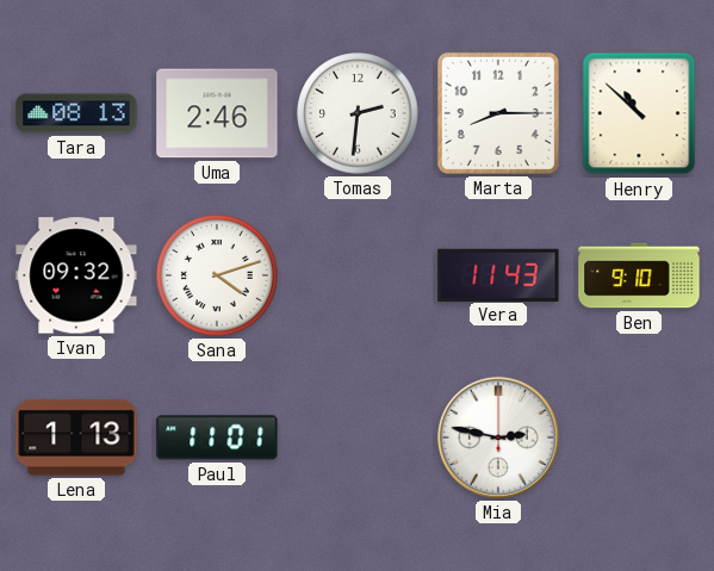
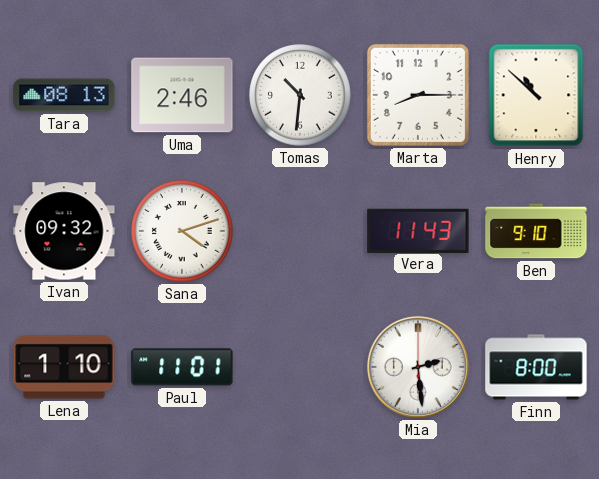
Tomas: 2:31 -> 10:31
Lena: 1:13 -> 1:10
Mia: 2:47 -> 2:29
Finn: none -> 8:00
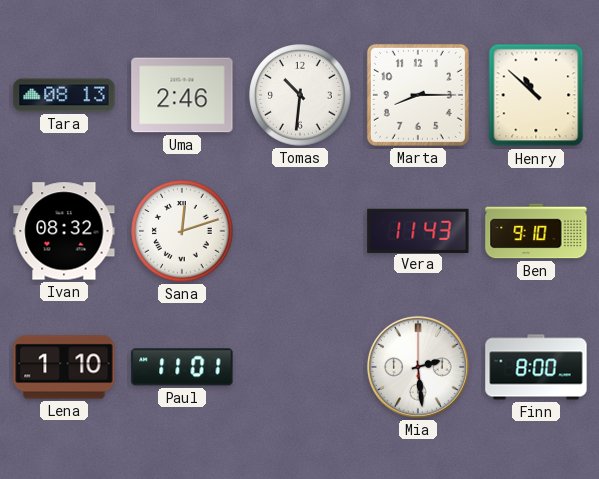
Ivan: 09:32 -> 08:32
Sana: 4:12 -> 12:12
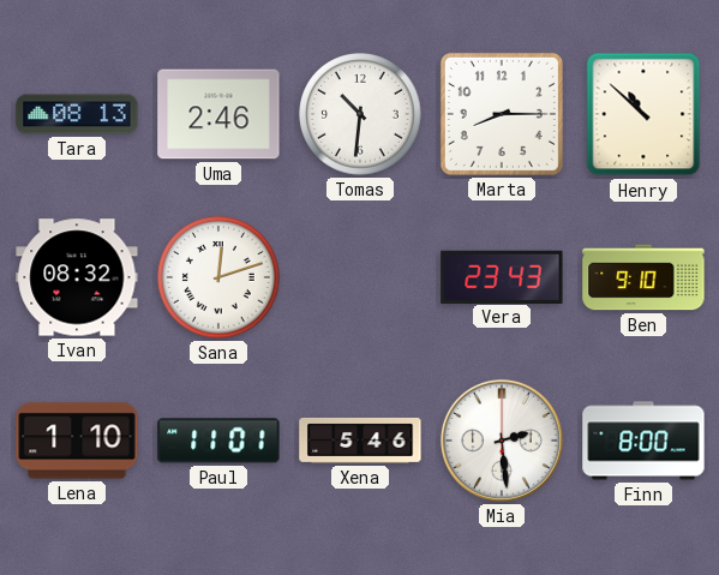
Vera: 11:43 -> 23:43
Xena: none -> 5:46
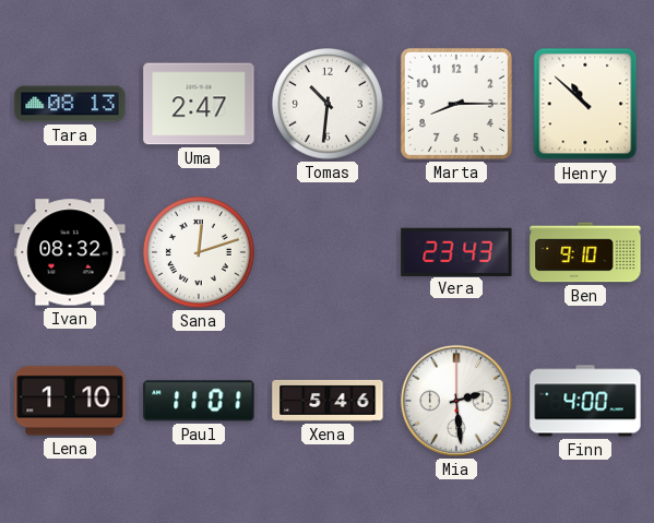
Uma: 2:46 -> 2:47
Finn: 8:00 -> 4:00
